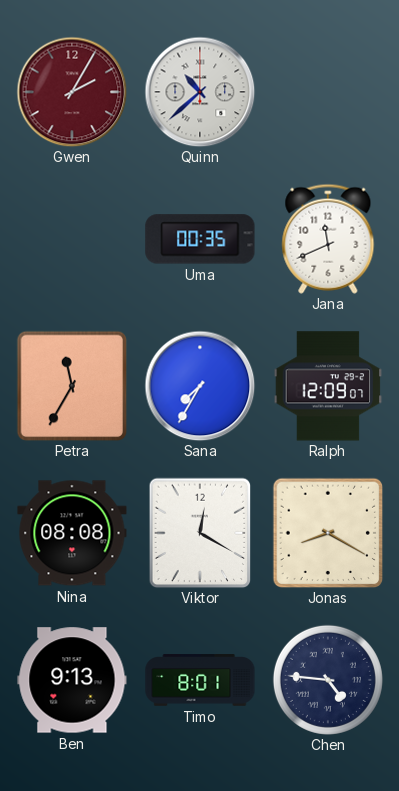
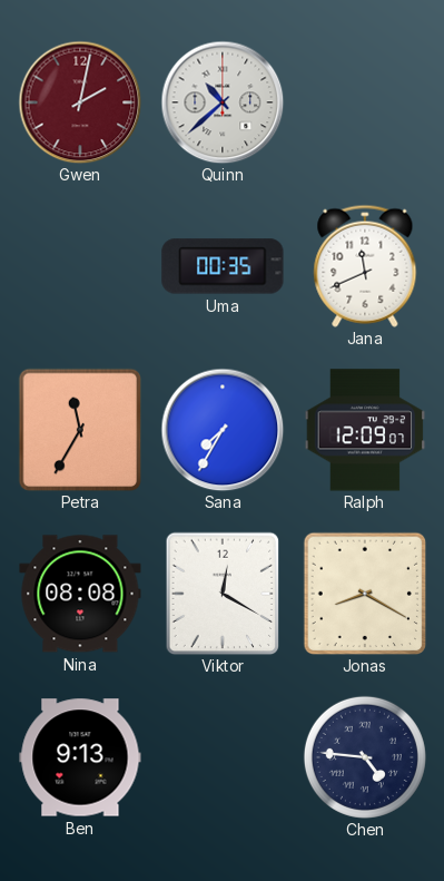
Gwen: 2:05 -> 2:02
Timo: 8:01 -> none
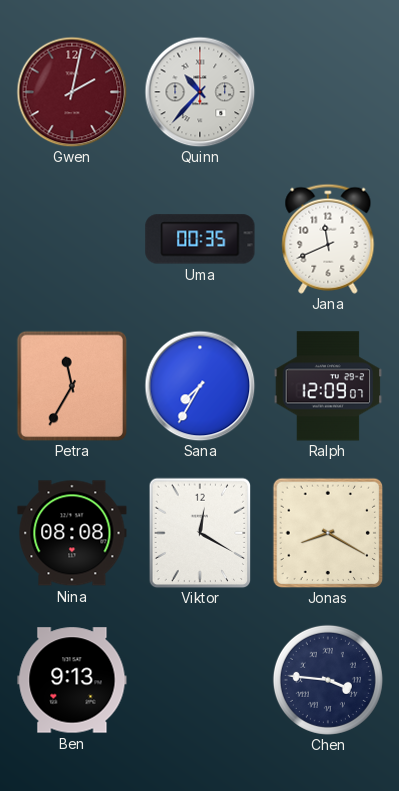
Quinn: 10:38 -> 10:37
Chen: 4:46 -> 3:46
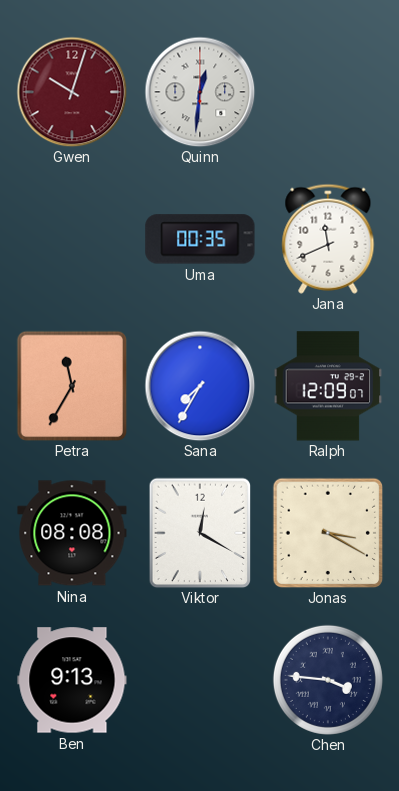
Gwen: 2:02 -> 10:03
Quinn: 10:37 -> 12:31
Jonas: 8:20 -> 3:20
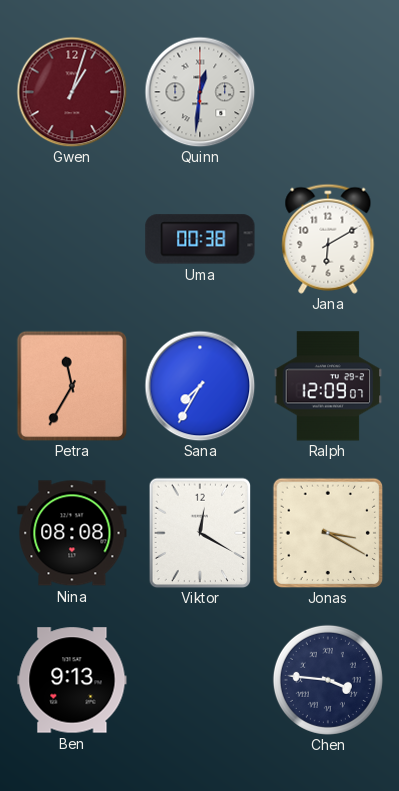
Gwen: 10:03 -> 1:03
Uma: 00:35 -> 00:38
Jana: 11:41 -> 6:10
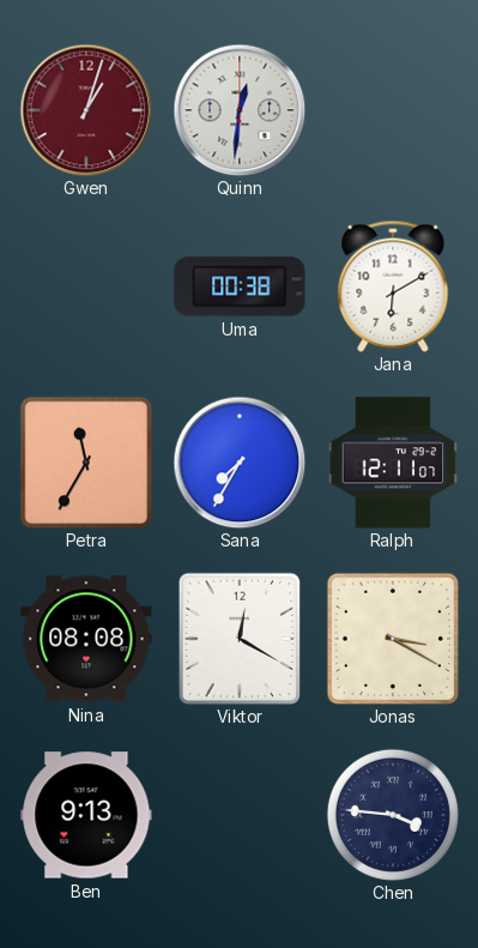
Ralph: 12:09 -> 12:11
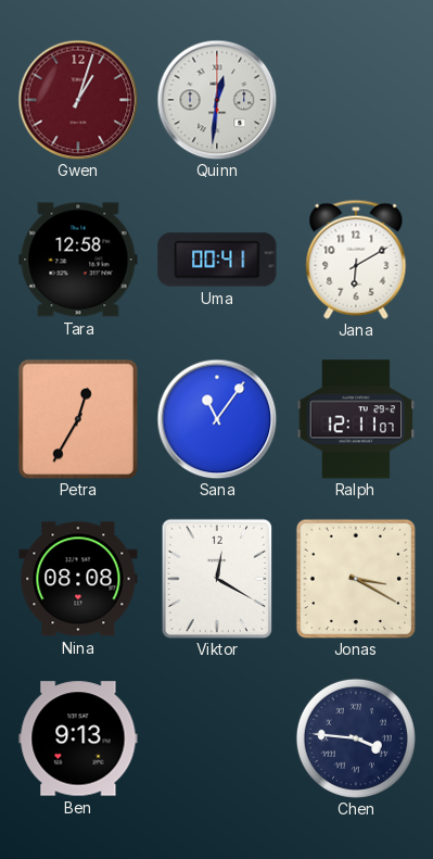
Tara: none -> 12:58
Uma: 00:38 -> 00:41
Petra: 11:35 -> 12:35
Sana: 7:35 -> 11:06
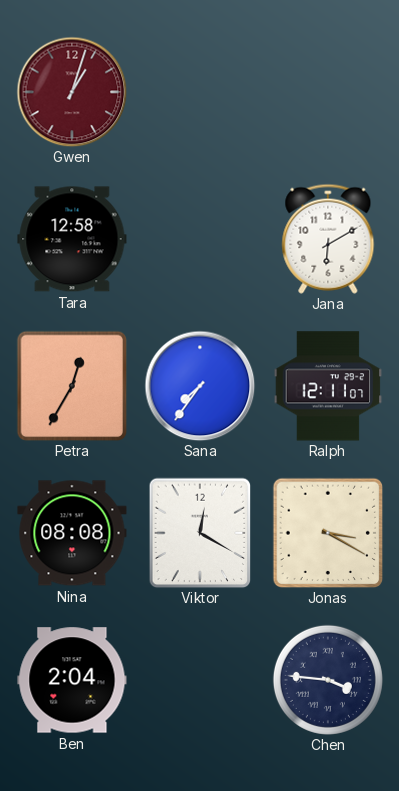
Quinn: 12:31 -> none
Uma: 00:41 -> none
Sana: 11:06 -> 7:36
Ben: 9:13 -> 2:04
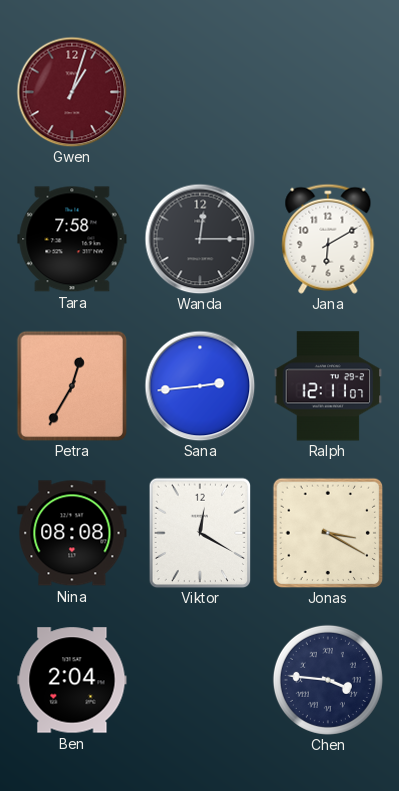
Tara: 12:58 -> 7:58
Wanda: none -> 12:15
Sana: 7:36 -> 2:44
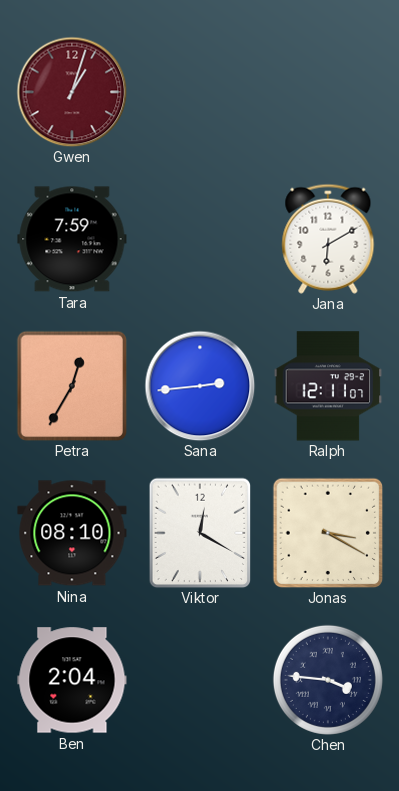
Tara: 7:58 -> 7:59
Wanda: 12:15 -> none
Nina: 08:08 -> 08:10
